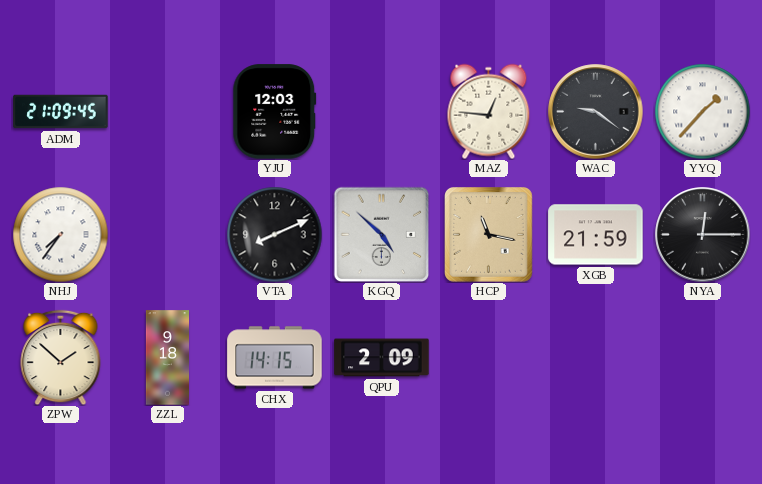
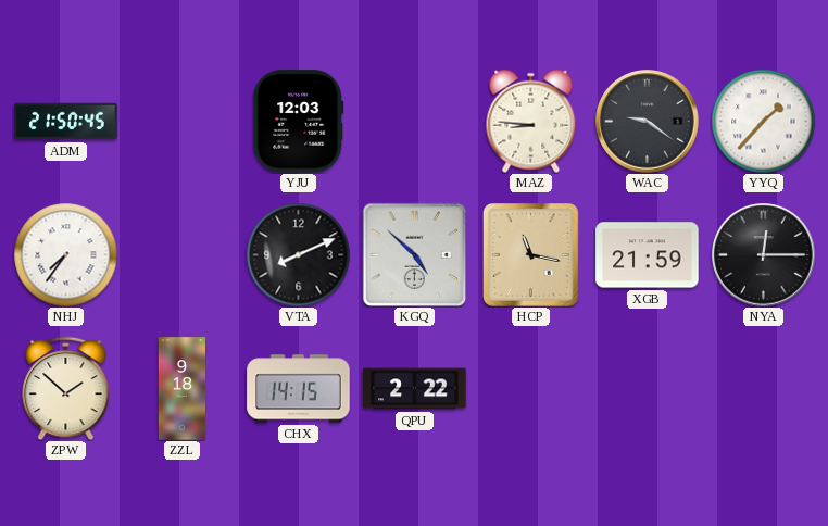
ADM: 21:09 -> 21:50
MAZ: 12:46 -> 8:46
QPU: 2:09 -> 2:22
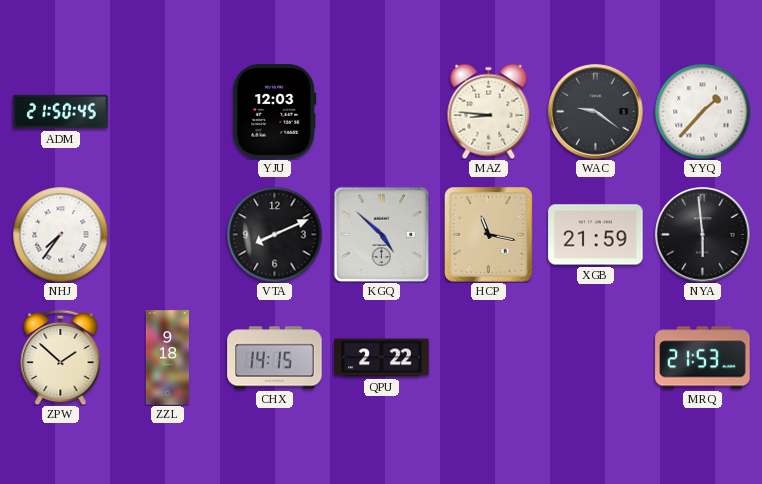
NYA: 12:15 -> 5:59
MRQ: none -> 21:53
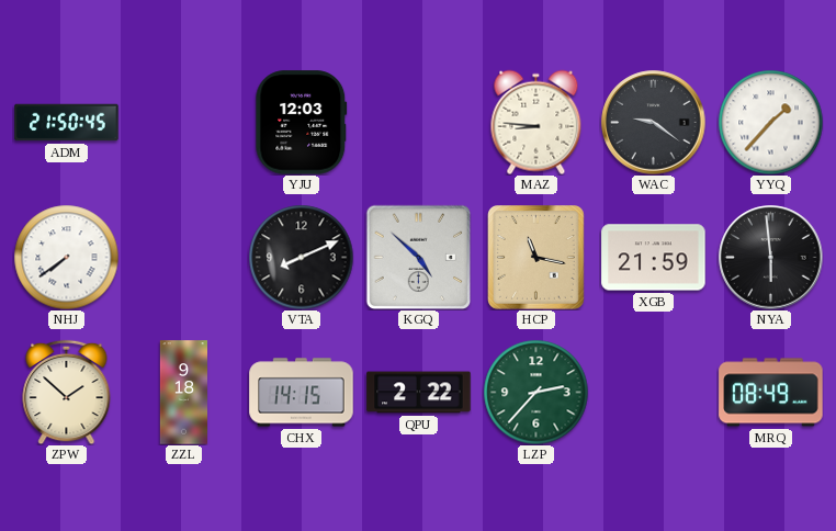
NHJ: 7:36 -> 7:39
LZP: none -> 2:37
MRQ: 21:53 -> 08:49
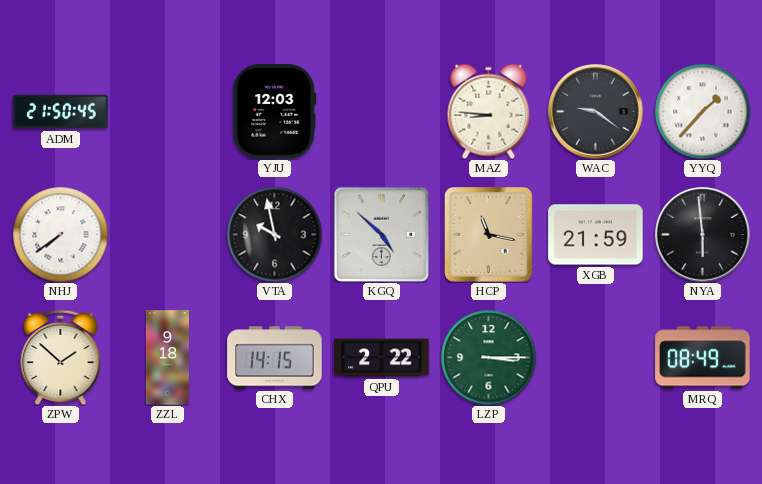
VTA: 8:11 -> 9:58
LZP: 2:37 -> 3:15
